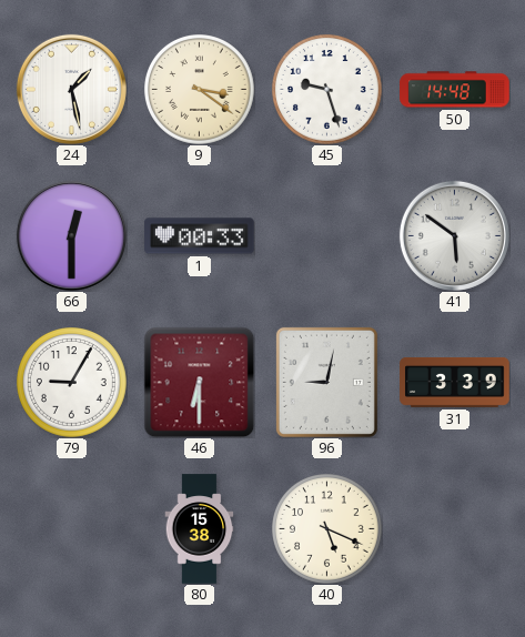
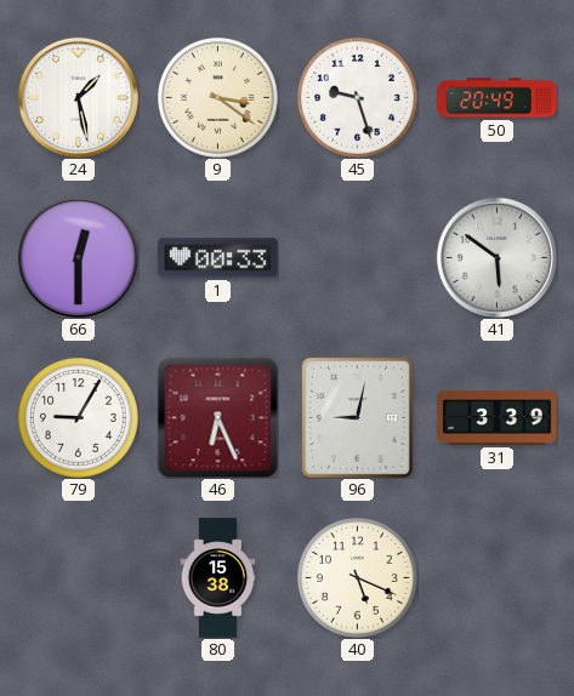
50: 14:48 -> 20:49
46: 6:30 -> 6:26
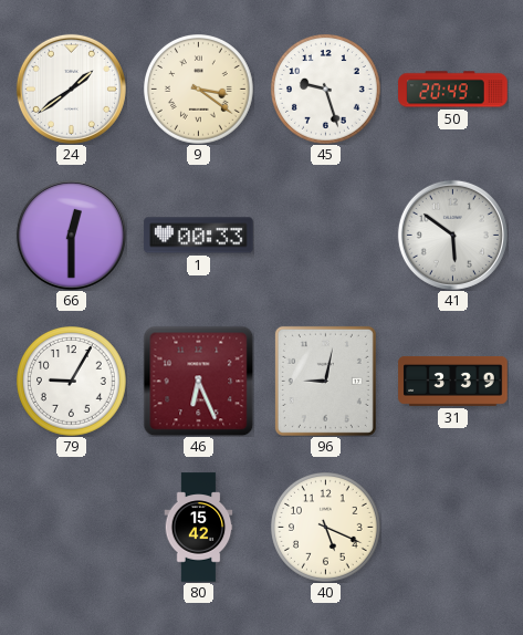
24: 1:28 -> 1:39
80: 15:38 -> 15:42
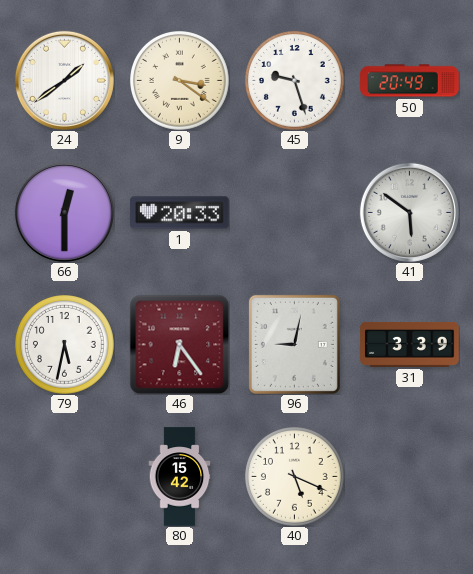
1: 00:33 -> 20:33
79: 9:05 -> 5:32
46: 6:26 -> 6:24
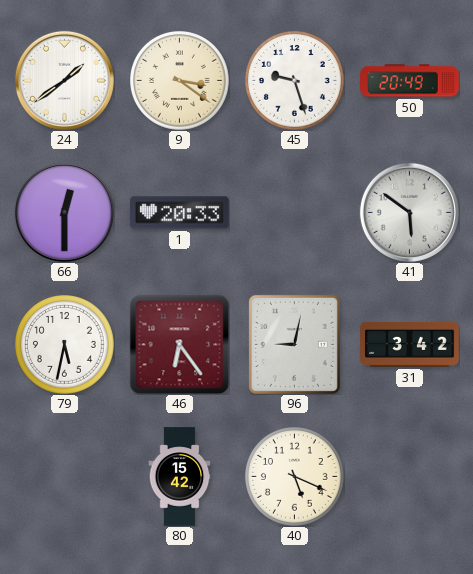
31: 3:39 -> 3:42
